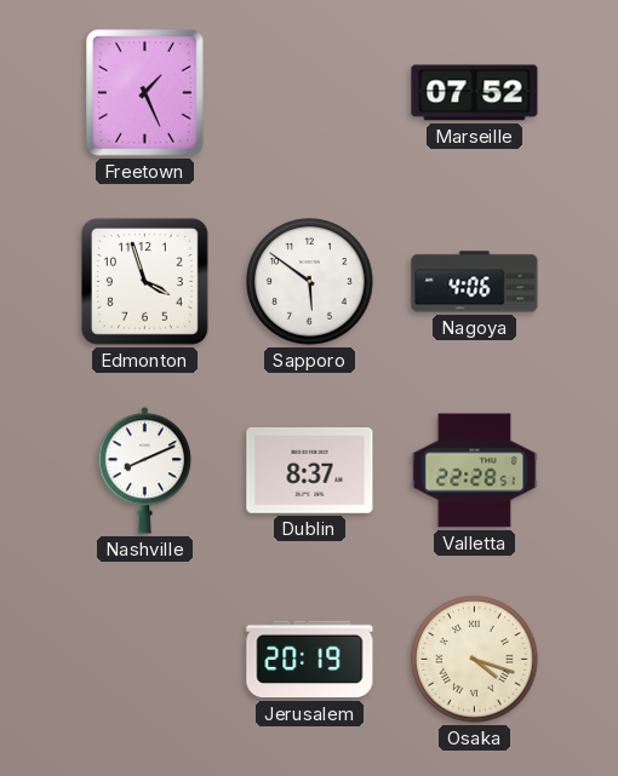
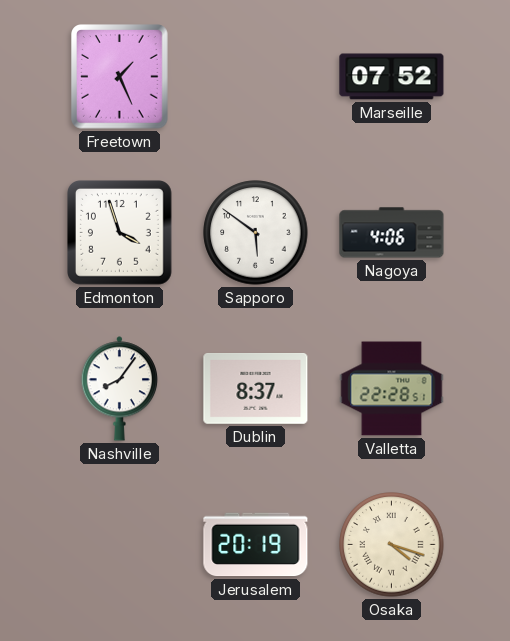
Nashville: 8:11 -> 8:06
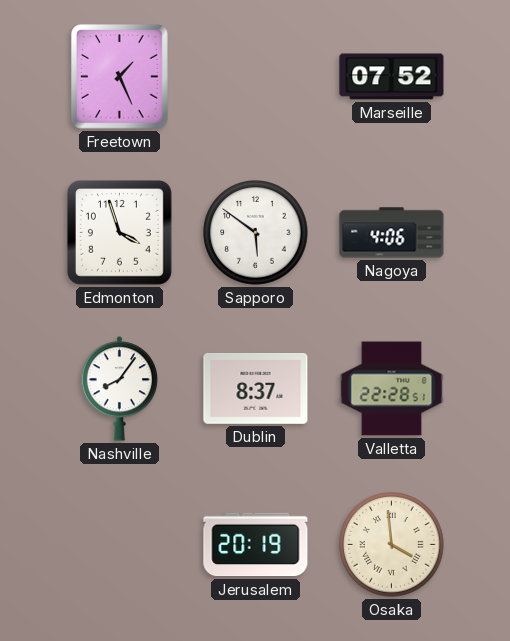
Osaka: 4:18 -> 3:59
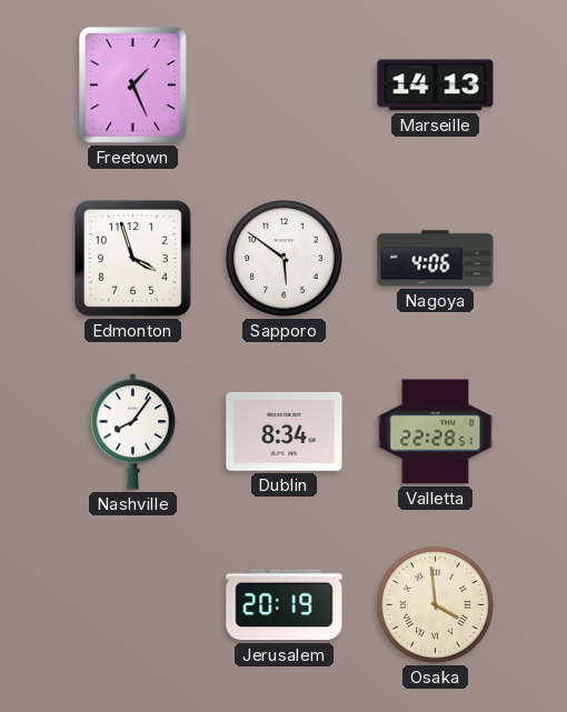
Marseille: 07:52 -> 14:13
Dublin: 8:37 -> 8:34
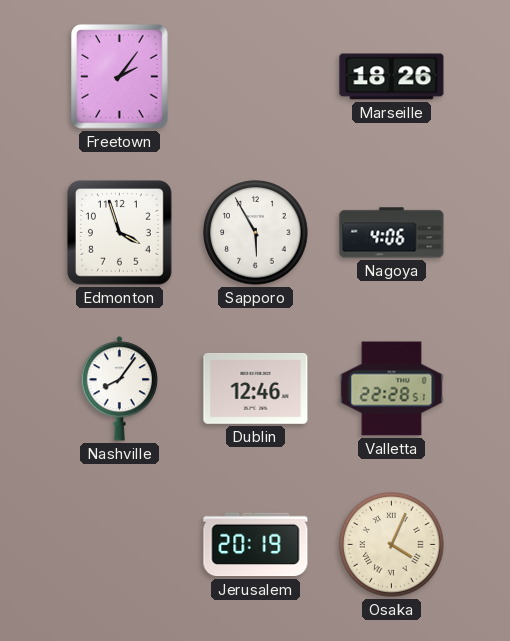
Freetown: 1:26 -> 2:06
Marseille: 14:13 -> 18:26
Sapporo: 5:51 -> 5:55
Dublin: 8:34 -> 12:46
Osaka: 3:59 -> 4:04
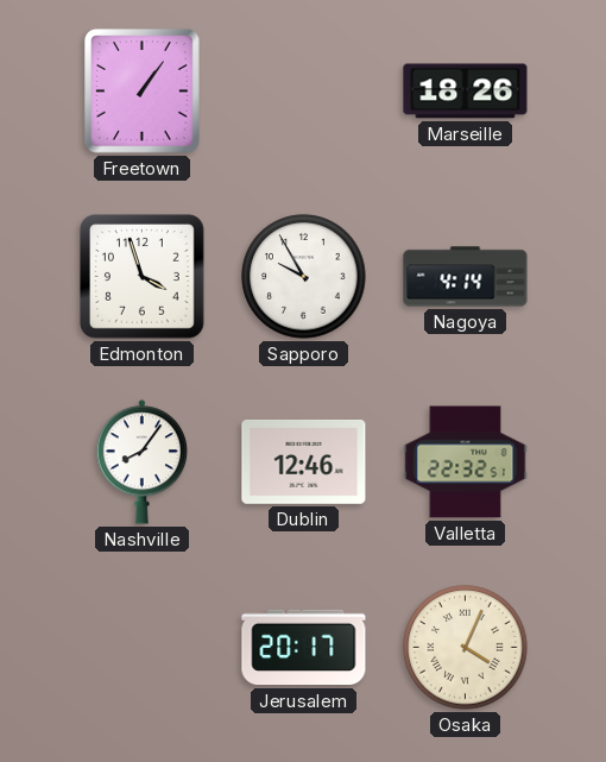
Freetown: 2:06 -> 1:06
Sapporo: 5:55 -> 9:55
Nagoya: 4:06 -> 4:14
Valletta: 22:28 -> 22:32
Jerusalem: 20:19 -> 20:17
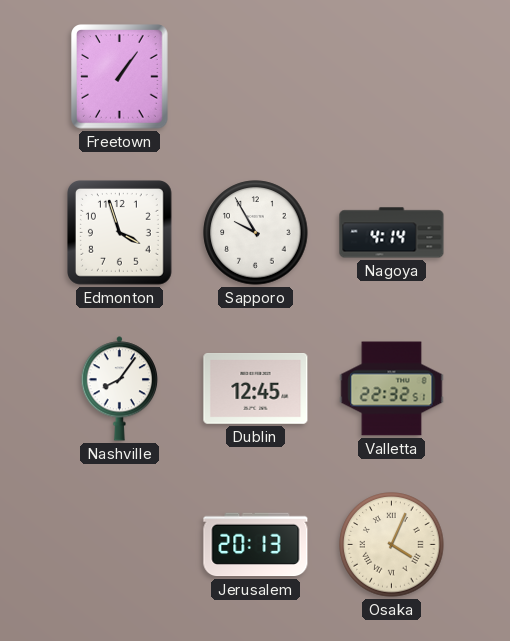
Marseille: 18:26 -> none
Dublin: 12:46 -> 12:45
Jerusalem: 20:17 -> 20:13
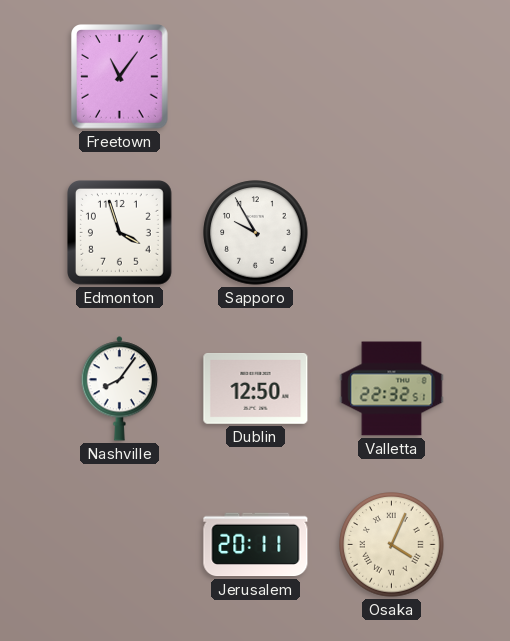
Freetown: 1:06 -> 11:06
Nagoya: 4:14 -> none
Dublin: 12:45 -> 12:50
Jerusalem: 20:13 -> 20:11
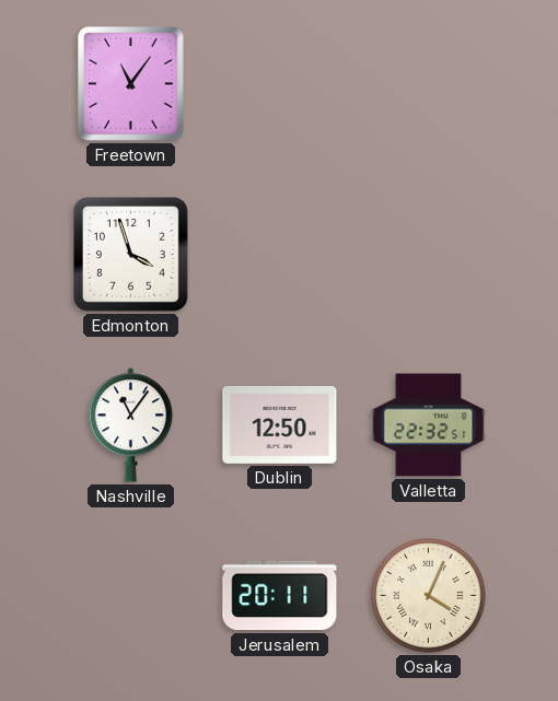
Sapporo: 9:55 -> none
Nashville: 8:06 -> 11:06
